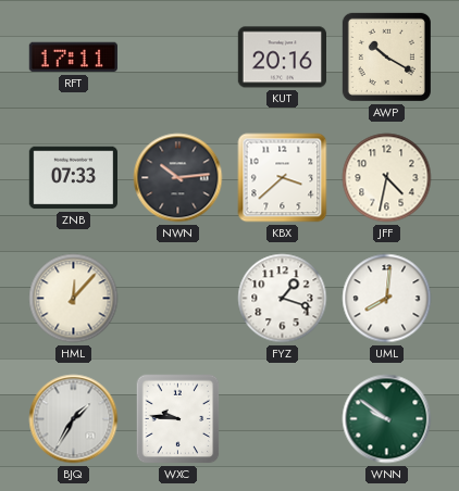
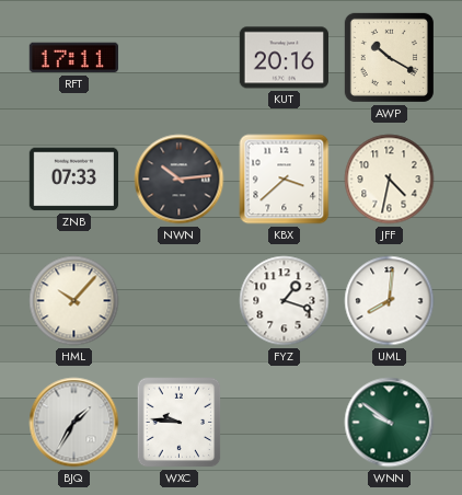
HML: 12:07 -> 10:07
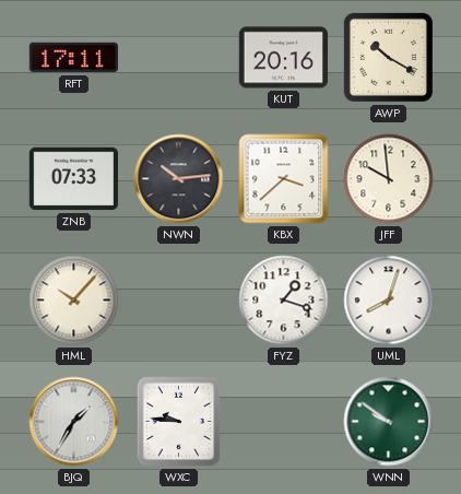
JFF: 4:32 -> 9:59
UML: 8:01 -> 8:03
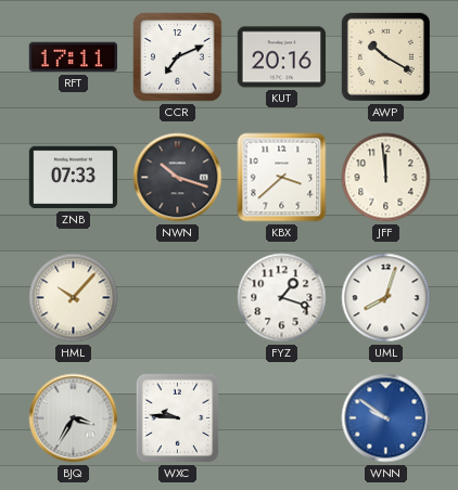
CCR: none -> 7:11
NWN: 10:14 -> 10:18
JFF: 9:59 -> 11:59
BJQ: 1:35 -> 3:35
WNN dial: green -> blue
